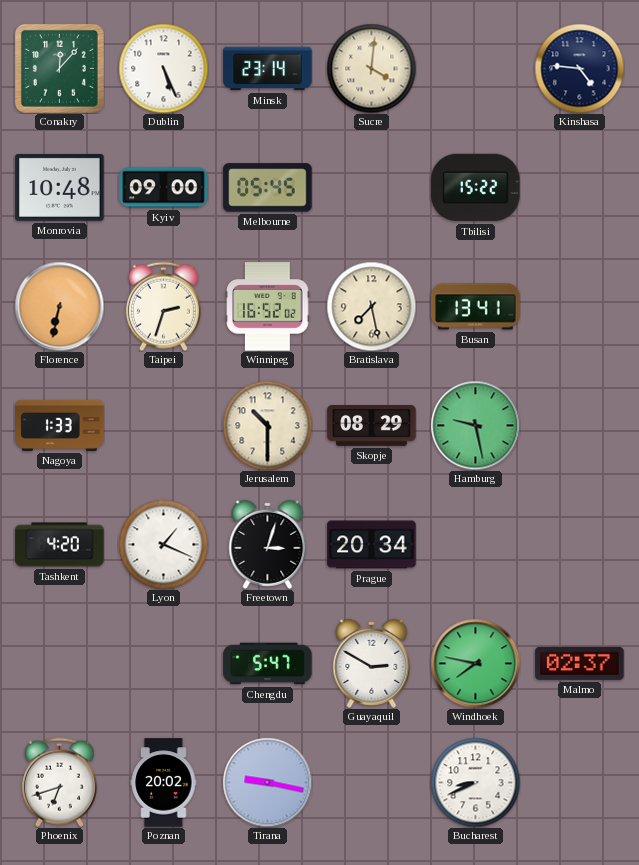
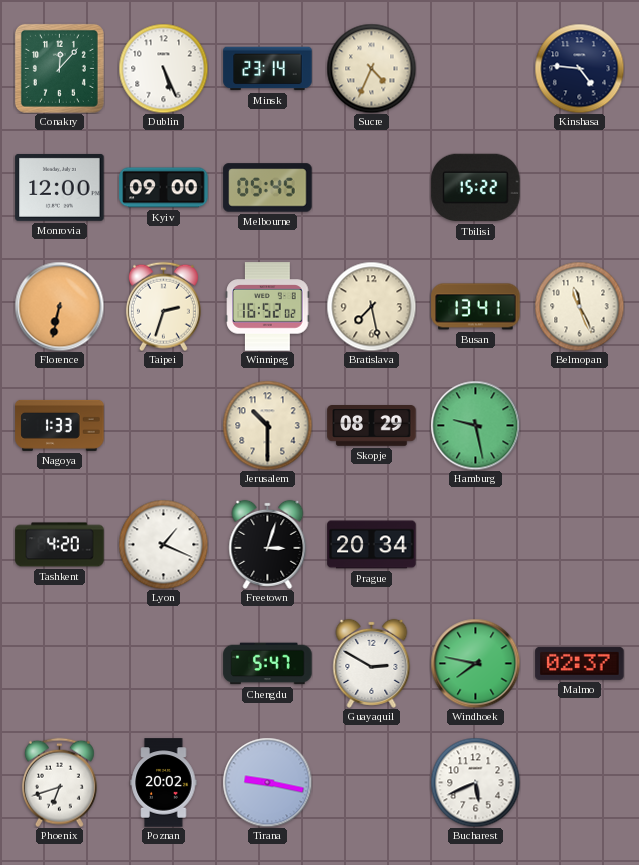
Sucre: 4:01 -> 4:34
Monrovia: 10:48 -> 12:00
Belmopan: none -> 11:26
Bucharest: 8:41 -> 5:41
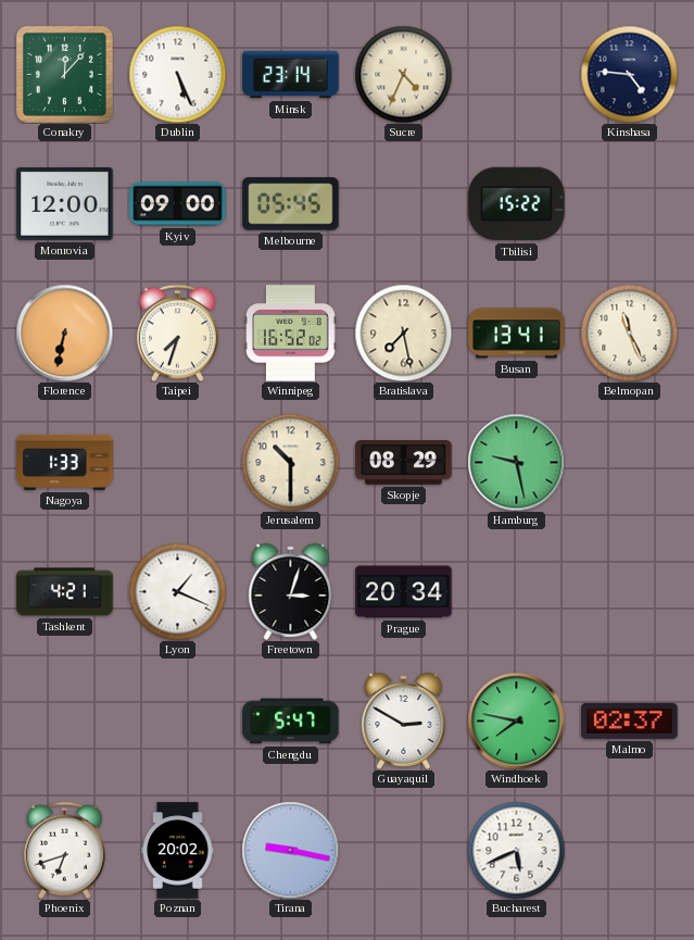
Taipei: 2:33 -> 7:33
Tashkent: 4:20 -> 4:21
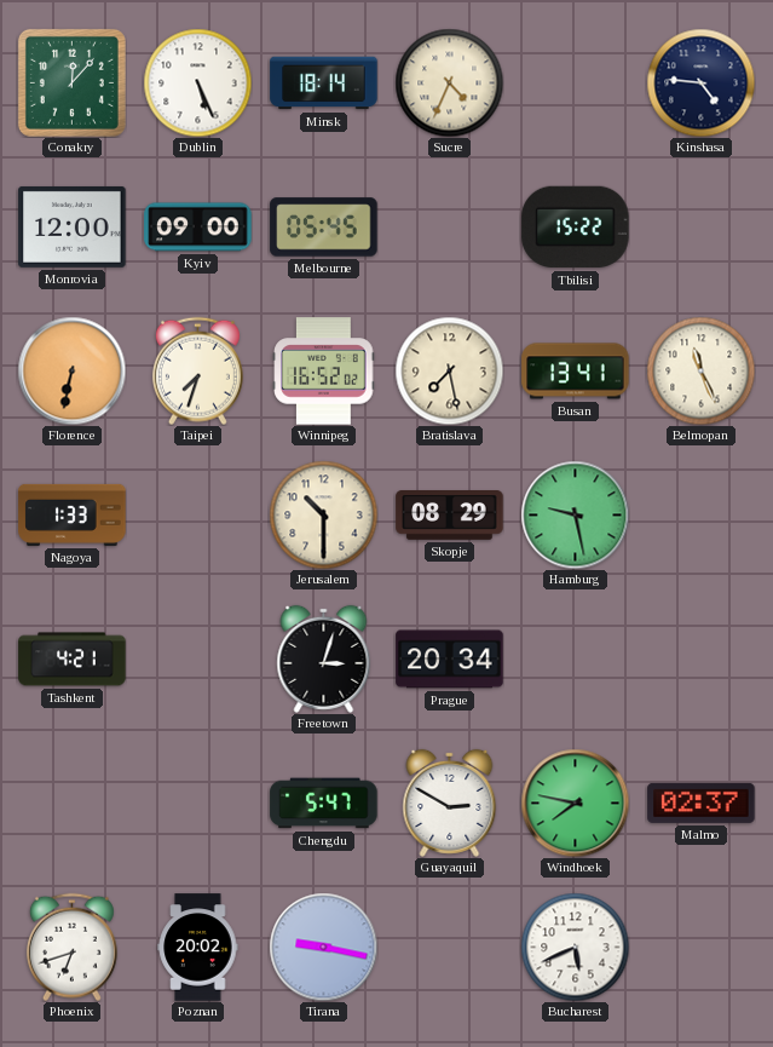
Minsk: 23:14 -> 18:14
Lyon: 1:19 -> none
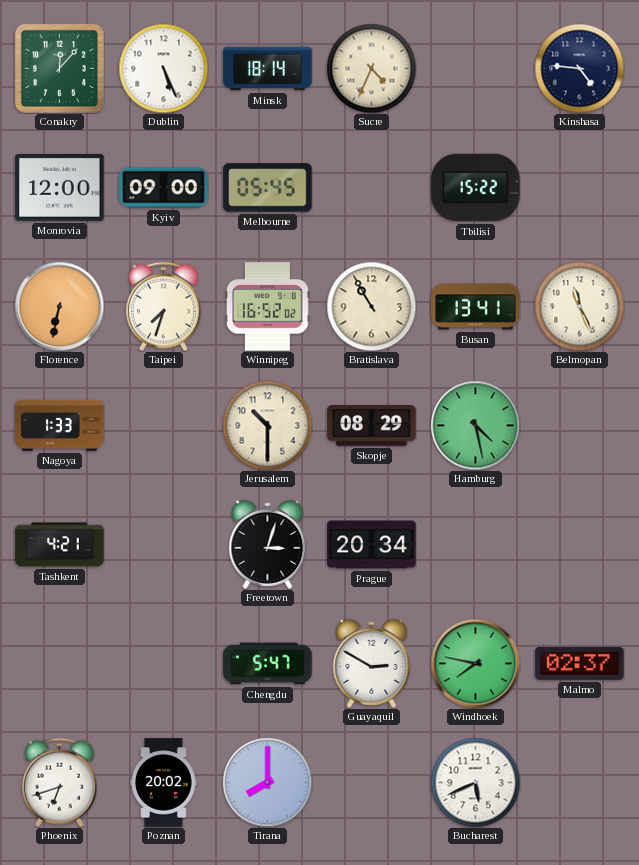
Bratislava: 7:28 -> 10:55
Hamburg: 9:28 -> 4:28
Tirana: 9:17 -> 8:00
